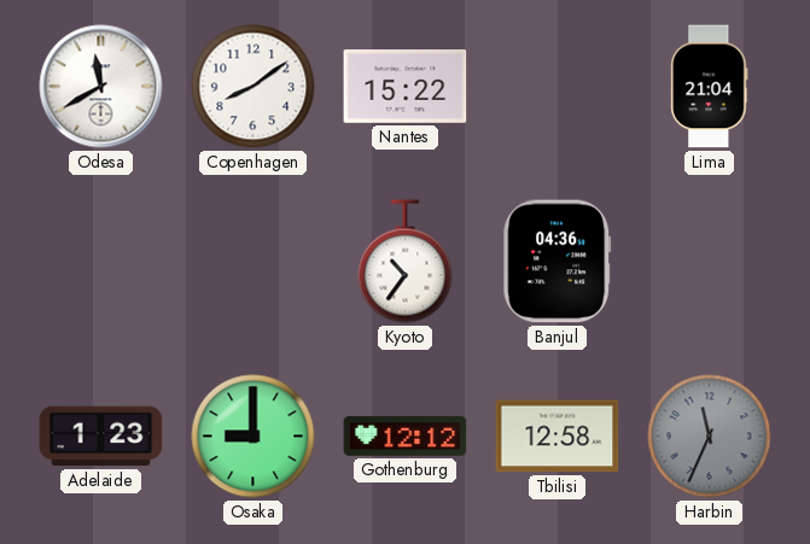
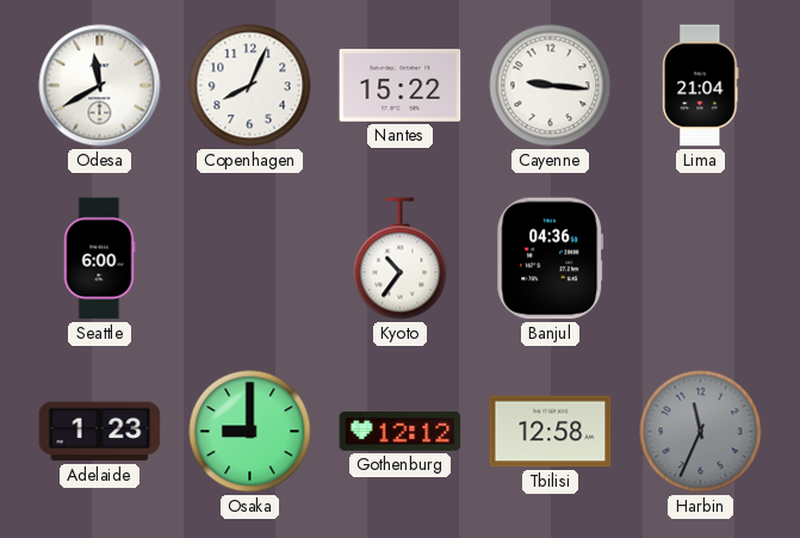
Copenhagen: 8:09 -> 8:04
Cayenne: none -> 9:16
Seattle: none -> 6:00
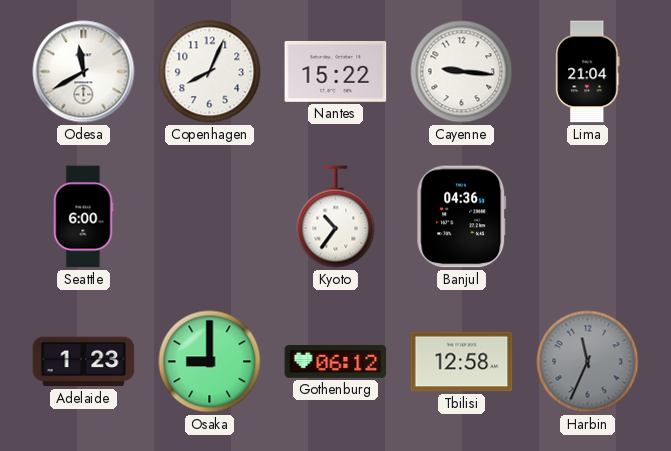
Gothenburg: 12:12 -> 06:12
